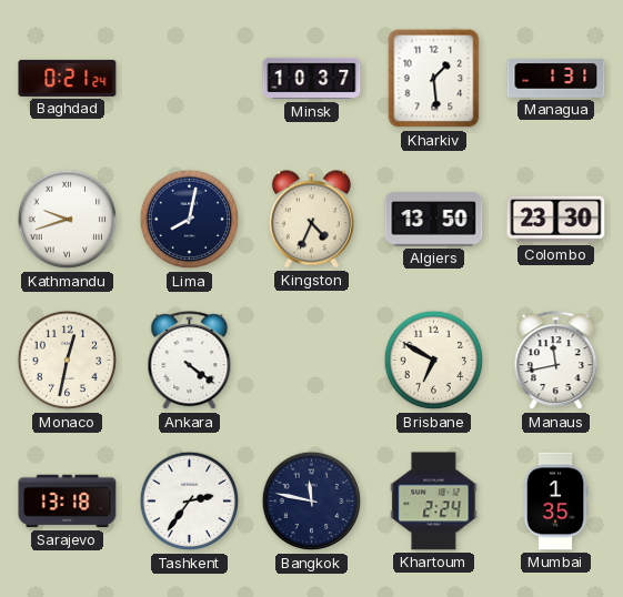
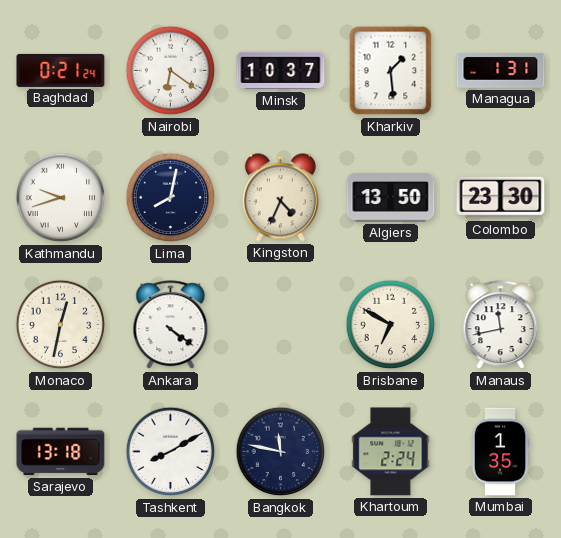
Nairobi: none -> 6:21
Tashkent: 2:36 -> 8:10
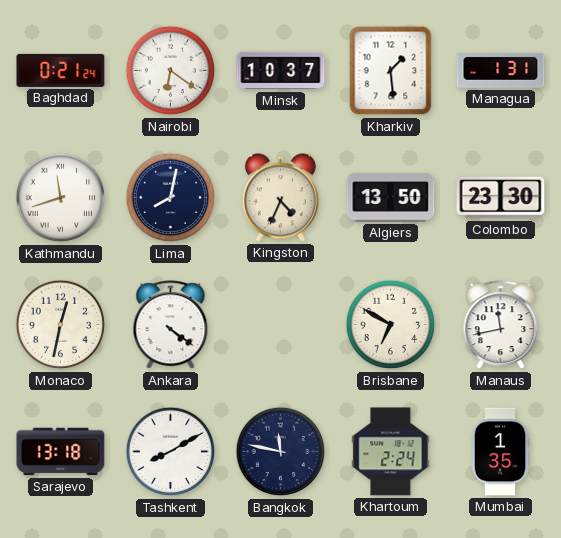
Kathmandu: 9:42 -> 11:42
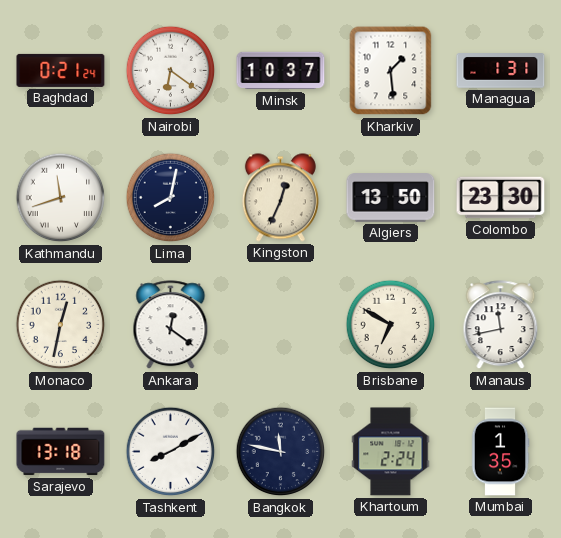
Kingston: 4:34 -> 12:34
Ankara: 4:21 -> 12:21
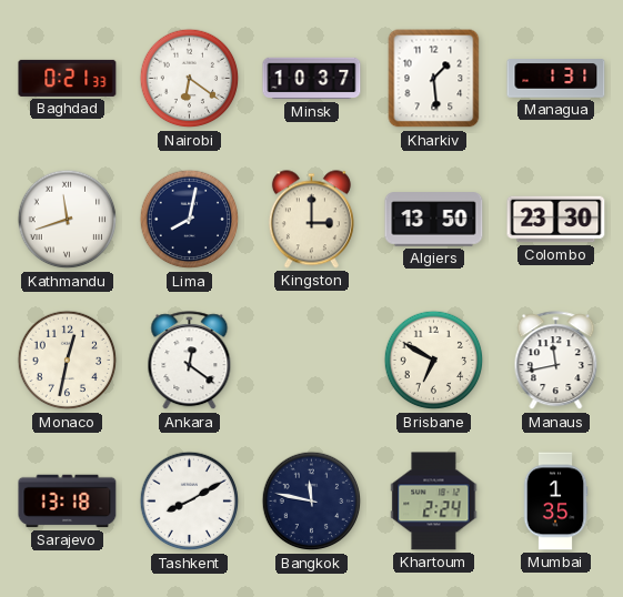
Baghdad: 0:21:24 -> 0:21:33
Kingston: 12:34 -> 3:00
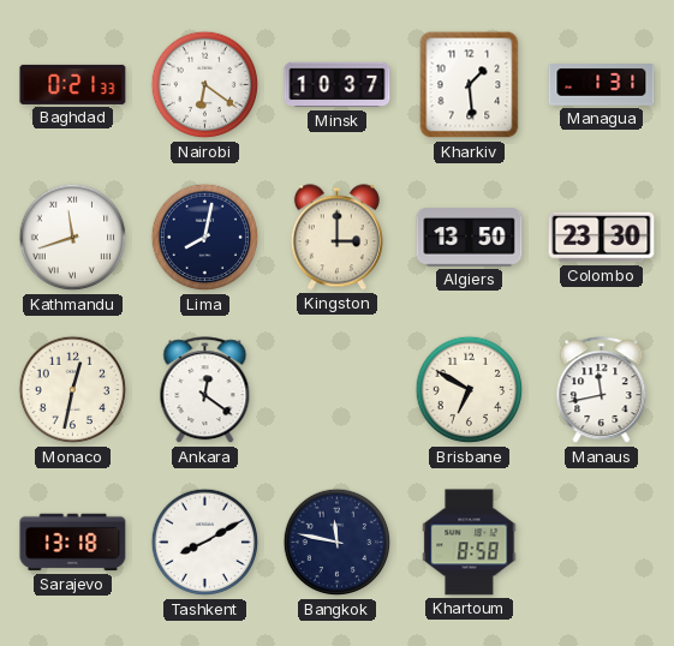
Khartoum: 2:24 -> 8:58
Mumbai: 1:35 -> none
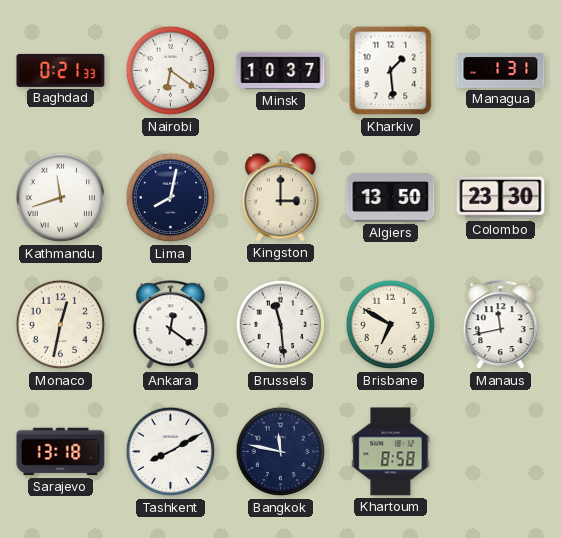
Brussels: none -> 11:29
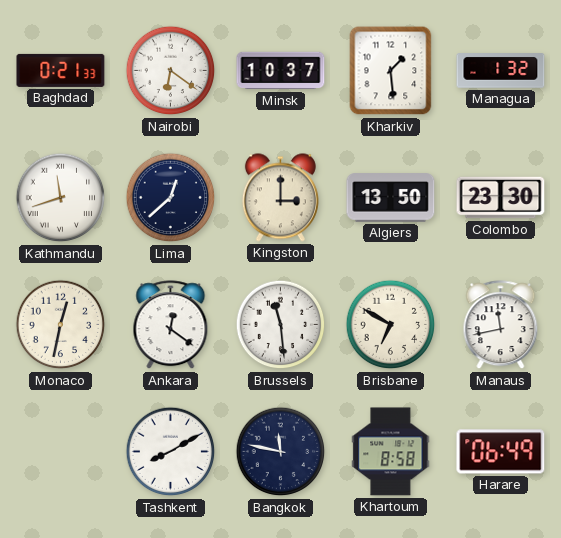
Managua: 1:31 -> 1:32
Lima: 8:02 -> 12:38
Sarajevo: 13:18 -> none
Harare: none -> 06:49
